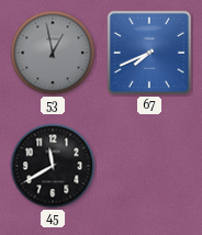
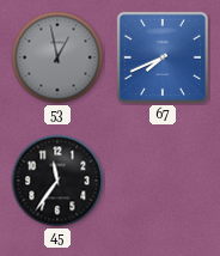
45: 11:40 -> 11:36
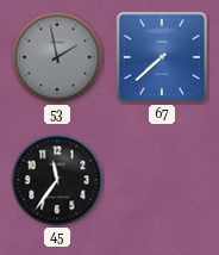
53: 12:58 -> 1:58
67: 7:41 -> 7:38
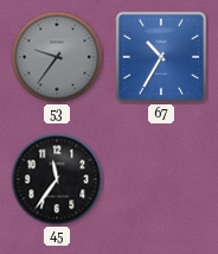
53: 1:58 -> 9:36
67: 7:38 -> 10:35
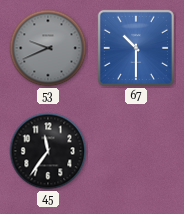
53: 9:36 -> 9:41
67: 10:35 -> 10:30
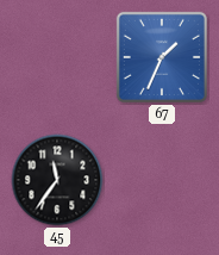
53: 9:41 -> none
67: 10:30 -> 1:34
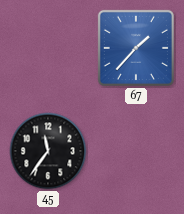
67: 1:34 -> 1:37
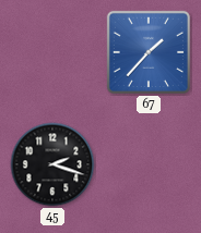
45: 11:36 -> 2:18
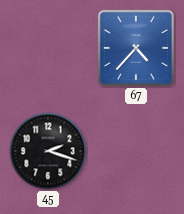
67: 1:37 -> 4:37
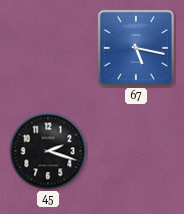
67: 4:37 -> 5:17
